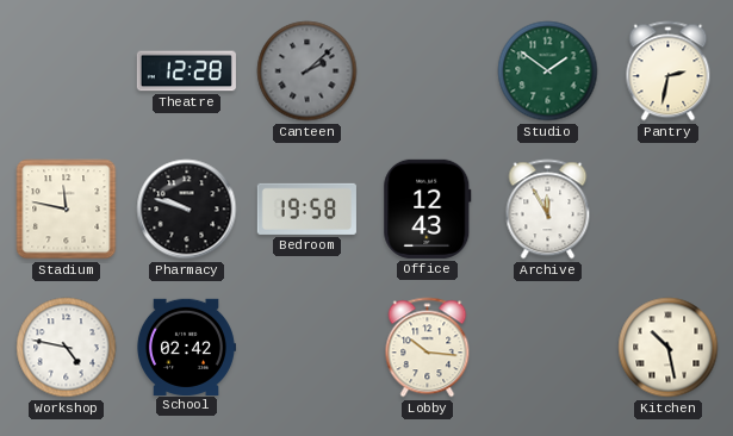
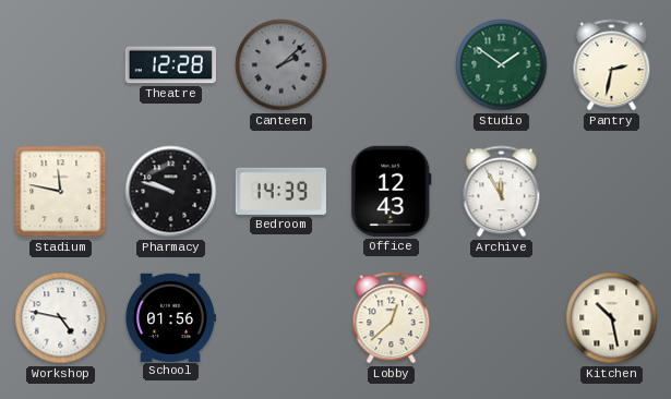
Bedroom: 19:58 -> 14:39
School: 02:42 -> 01:56
Lobby: 10:16 -> 12:38
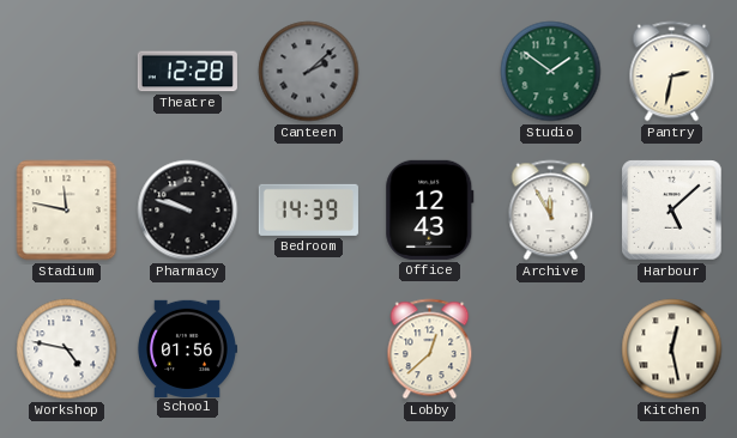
Harbour: none -> 5:08
Kitchen: 10:28 -> 12:28
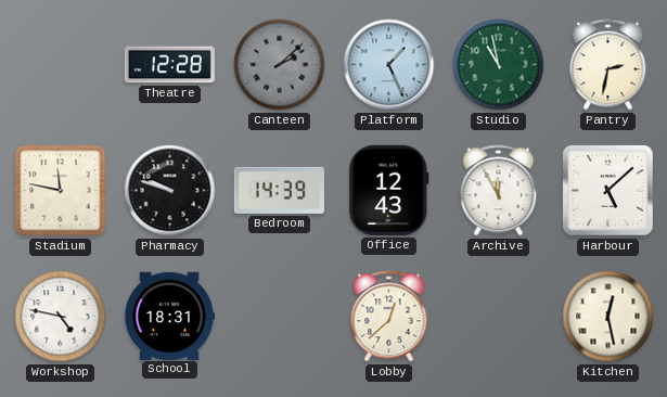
Platform: none -> 1:26
Studio: 1:51 -> 10:58
School: 01:56 -> 18:31
